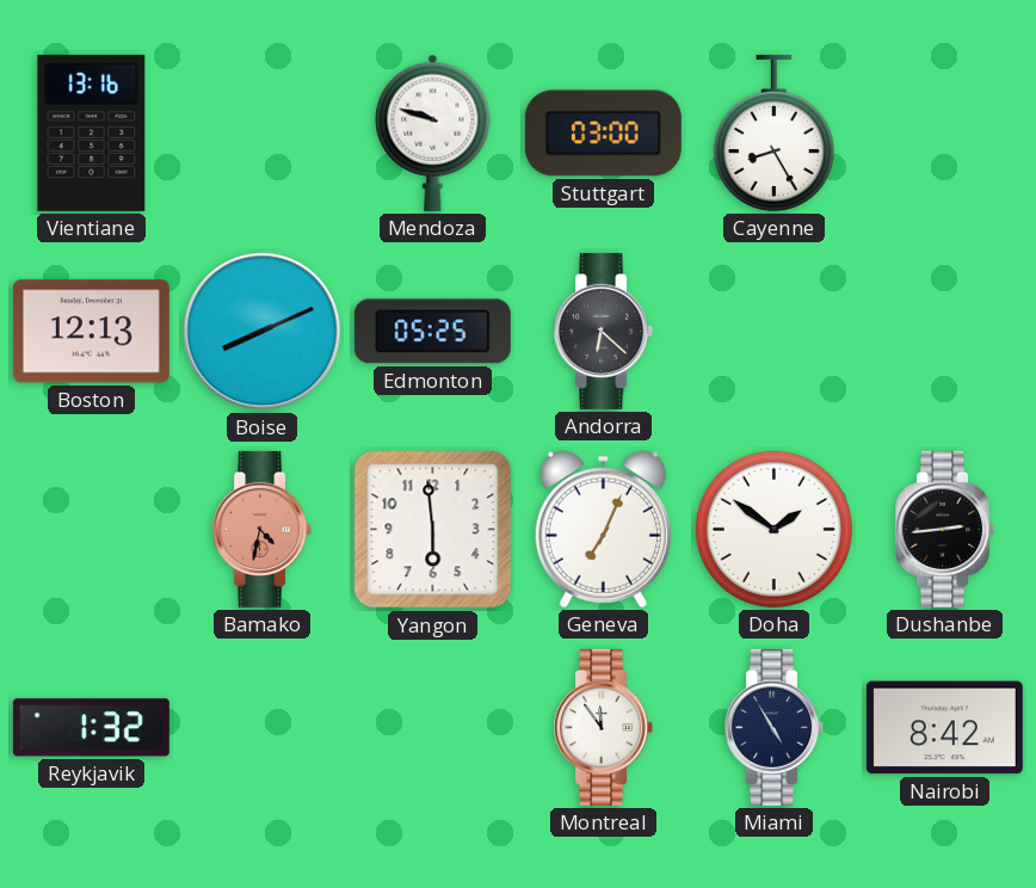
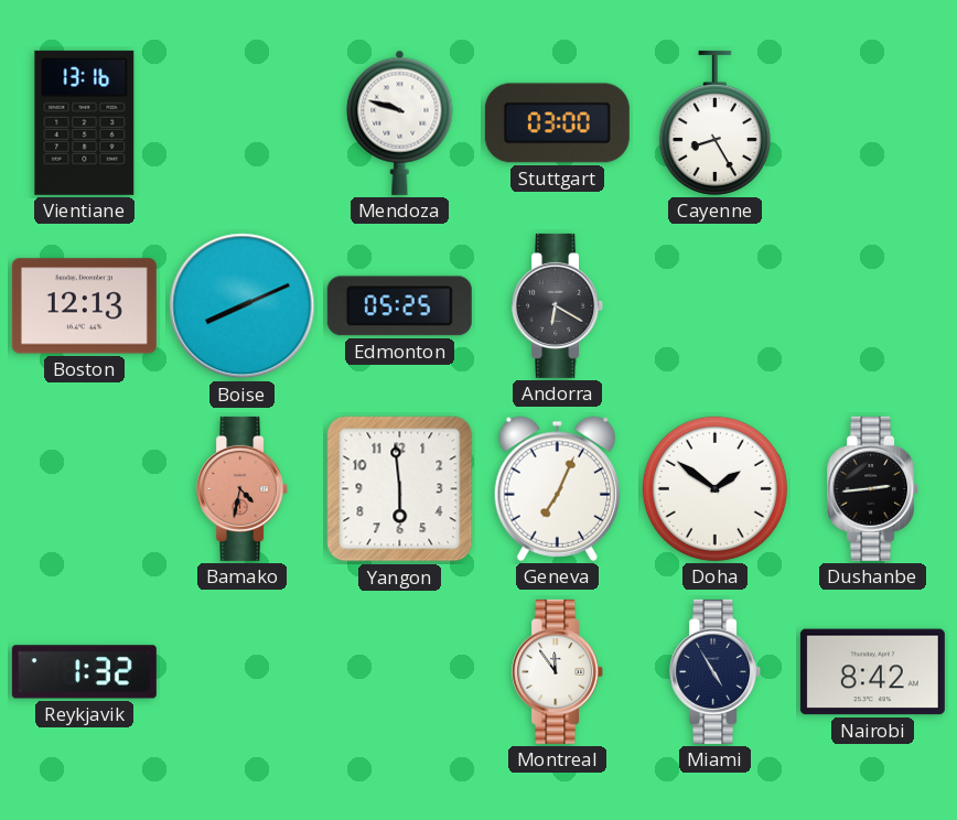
Andorra: 6:22 -> 6:20
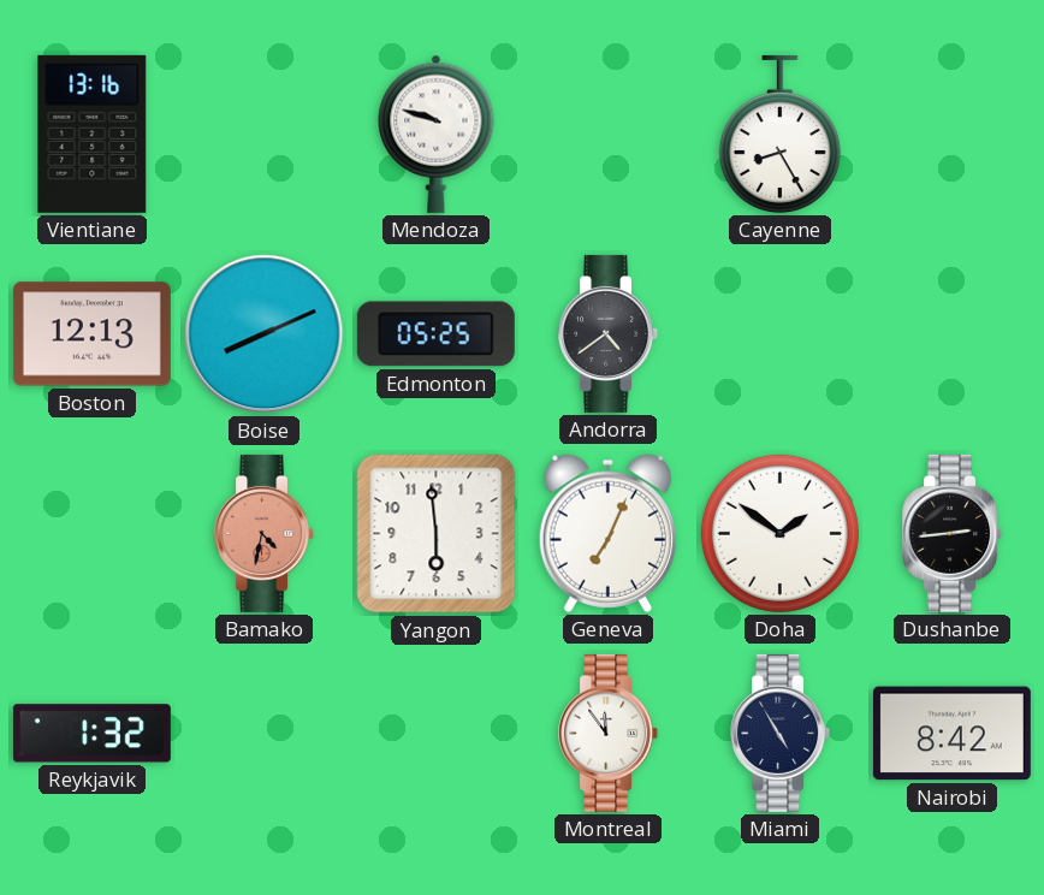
Stuttgart: 03:00 -> none
Andorra: 6:20 -> 4:39
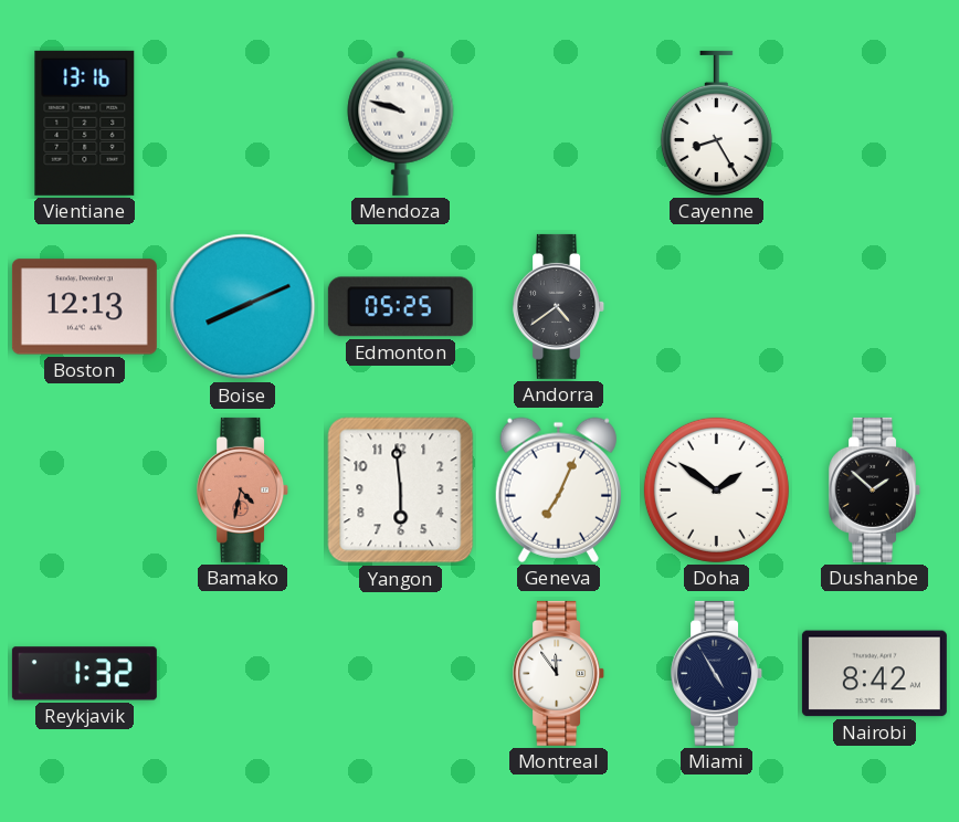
Dushanbe: 2:44 -> 1:52
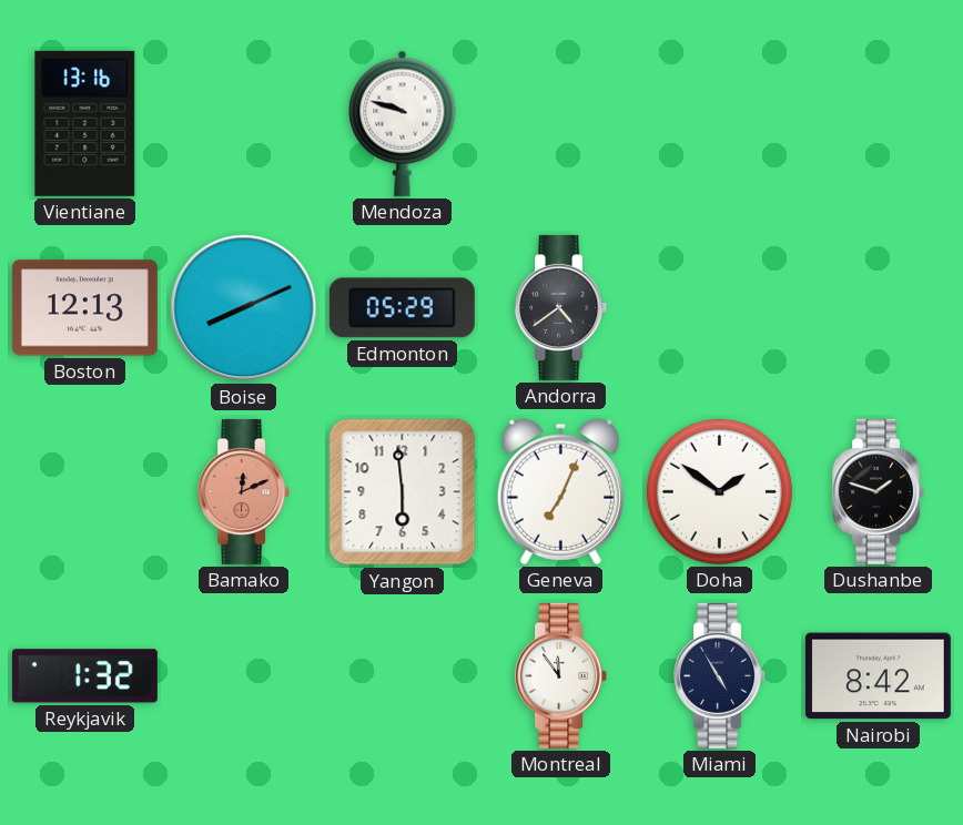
Cayenne: 8:25 -> none
Edmonton: 05:25 -> 05:29
Bamako: 4:32 -> 12:11
Dushanbe: 1:52 -> 1:48
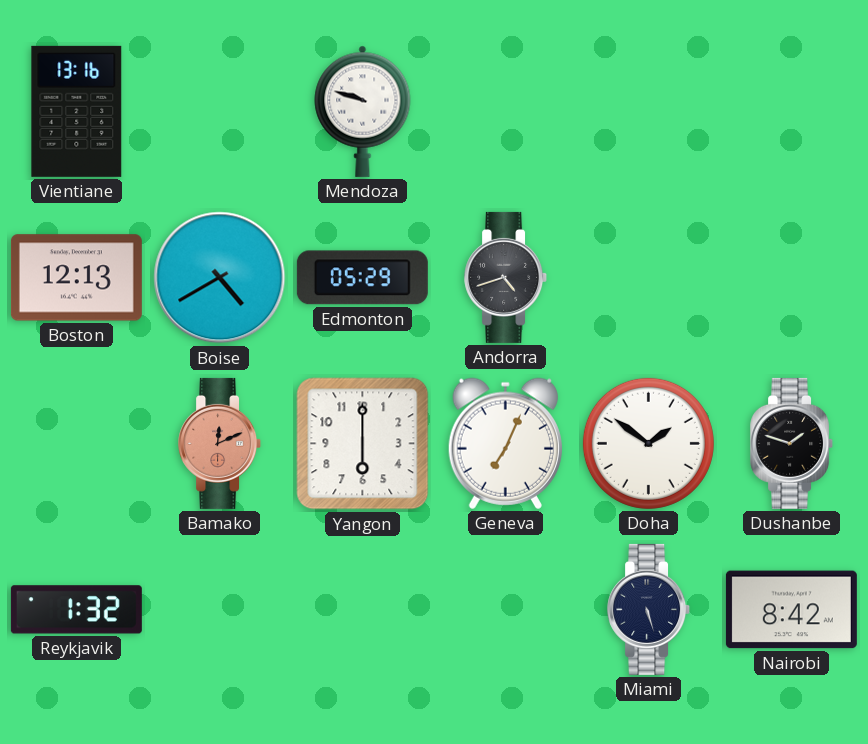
Boise: 8:11 -> 4:40
Andorra: 4:39 -> 4:42
Yangon: 5:59 -> 6:00
Montreal: 11:54 -> none
Miami: 4:55 -> 5:27
